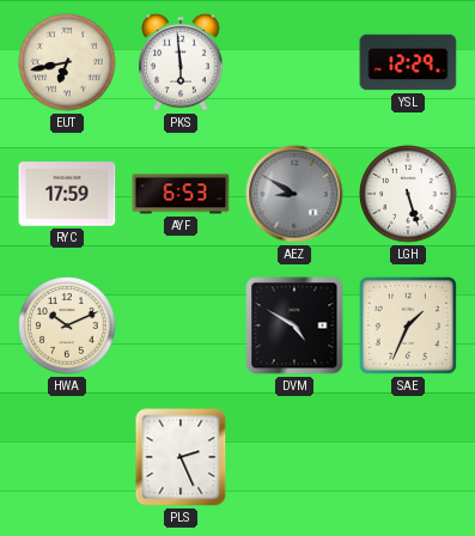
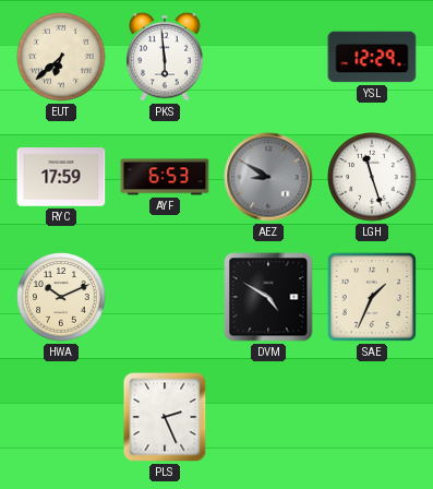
EUT: 6:43 -> 6:38
LGH: 5:27 -> 11:27
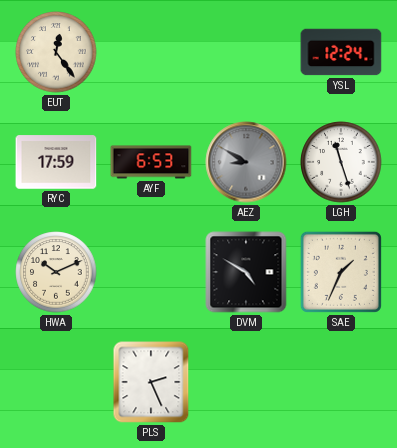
EUT: 6:38 -> 12:24
PKS: 5:59 -> none
YSL: 12:29 -> 12:24
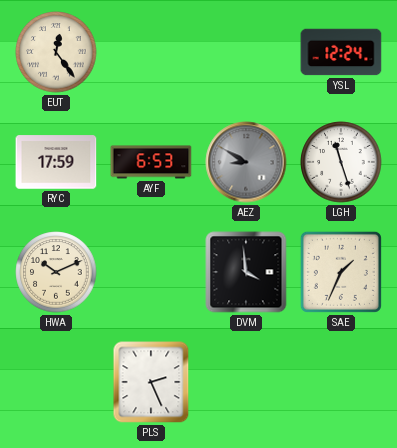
DVM: 4:50 -> 3:59
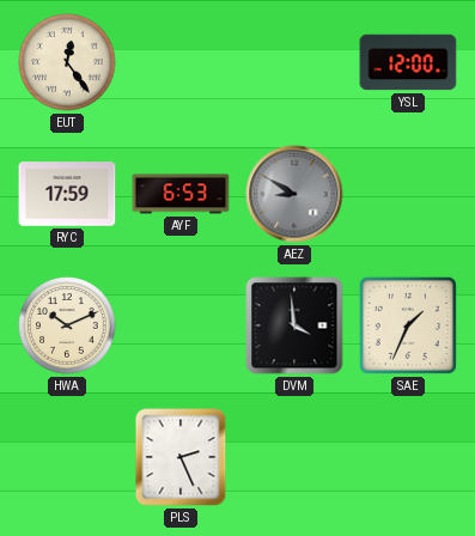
YSL: 12:24 -> 12:00
LGH: 11:27 -> none
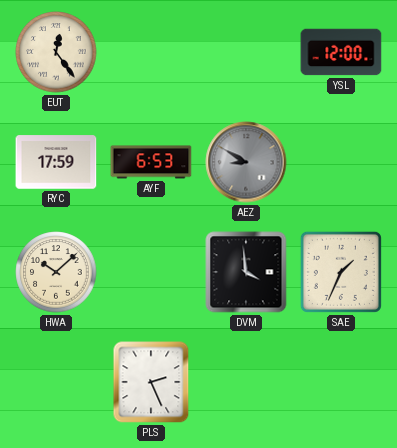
HWA: 10:11 -> 10:08
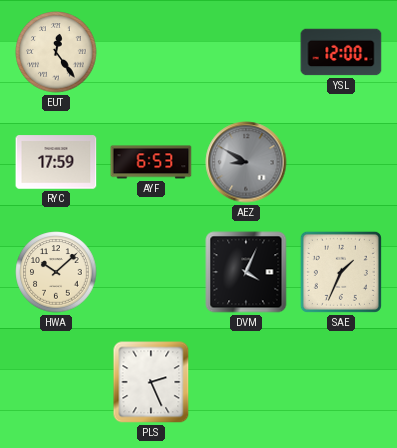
DVM: 3:59 -> 4:04
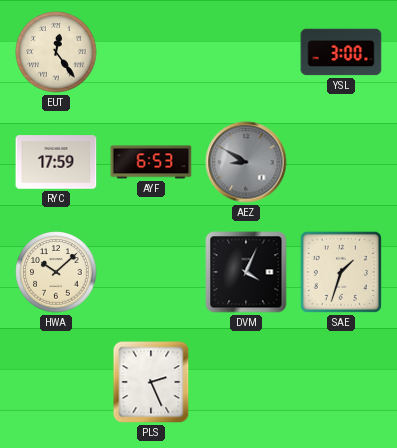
YSL: 12:00 -> 3:00
SAE: 1:34 -> 1:33
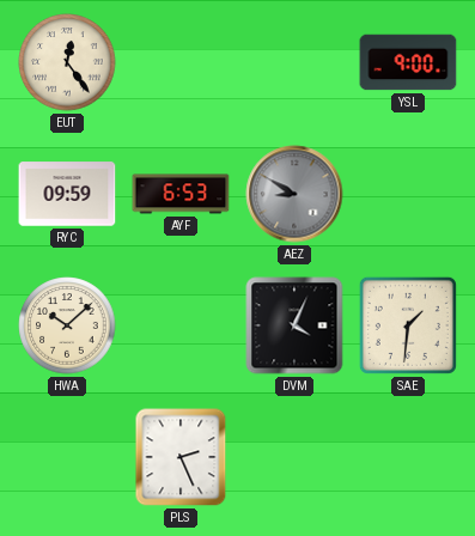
YSL: 3:00 -> 9:00
RYC: 17:59 -> 09:59
SAE: 1:33 -> 1:31
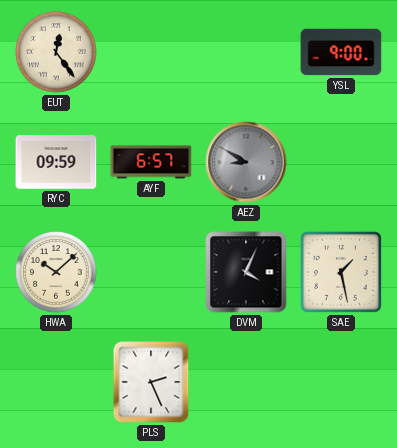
AYF: 6:53 -> 6:57
SAE: 1:31 -> 1:28
